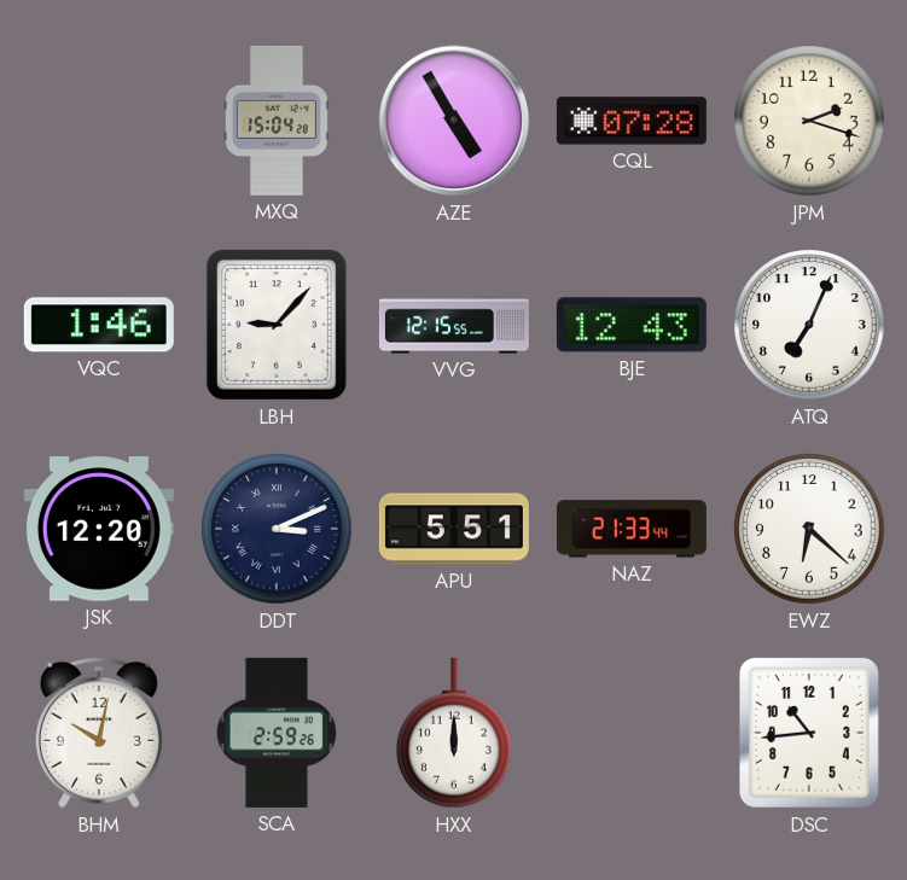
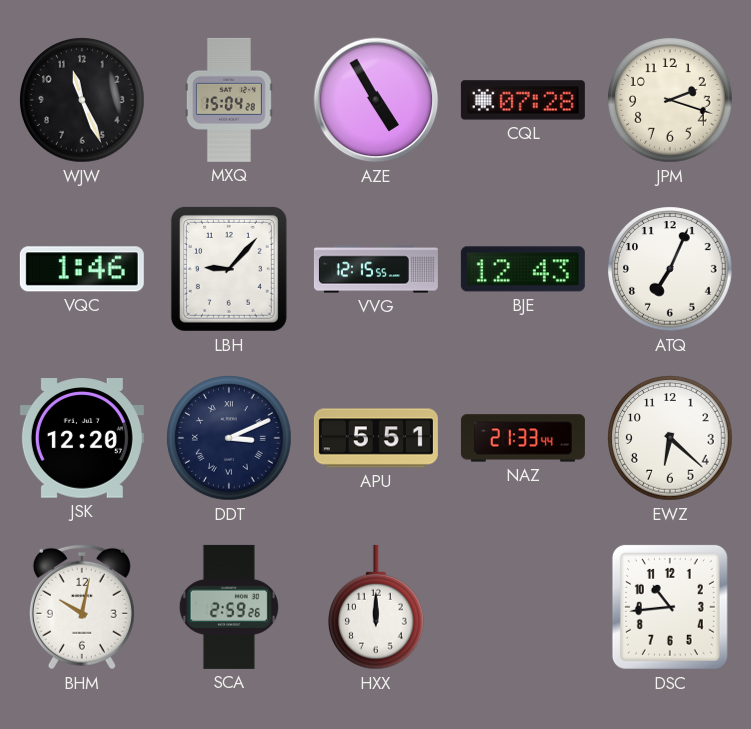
WJW: none -> 11:26
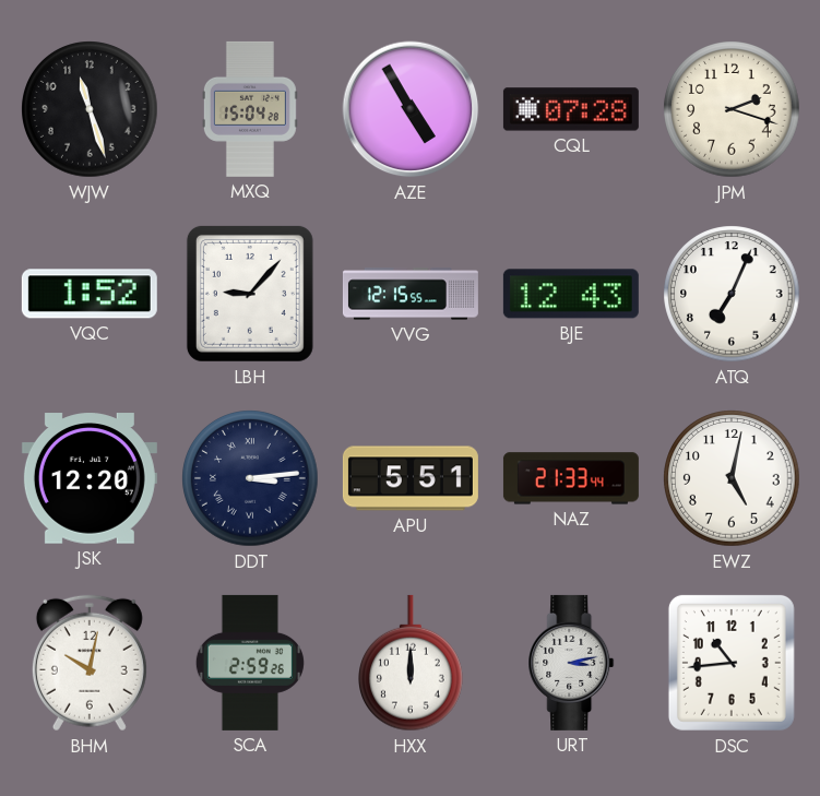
WJW: 11:26 -> 11:27
VQC: 1:46 -> 1:52
DDT: 3:11 -> 3:14
EWZ: 6:22 -> 5:02
URT: none -> 3:13
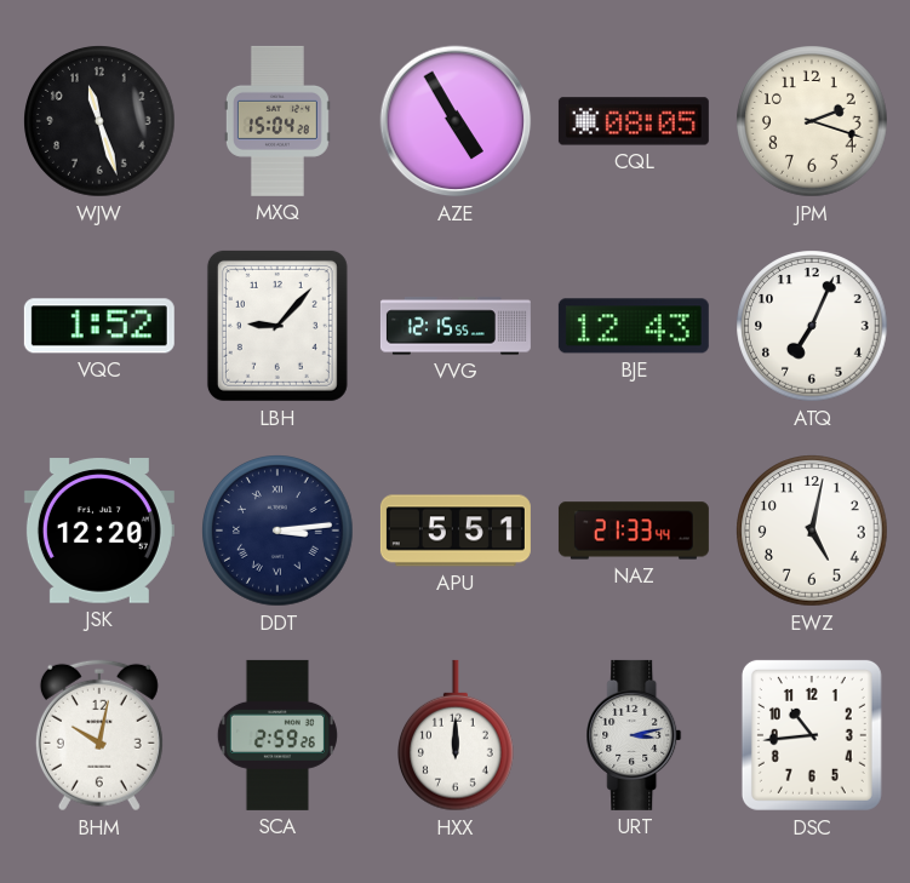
CQL: 07:28 -> 08:05
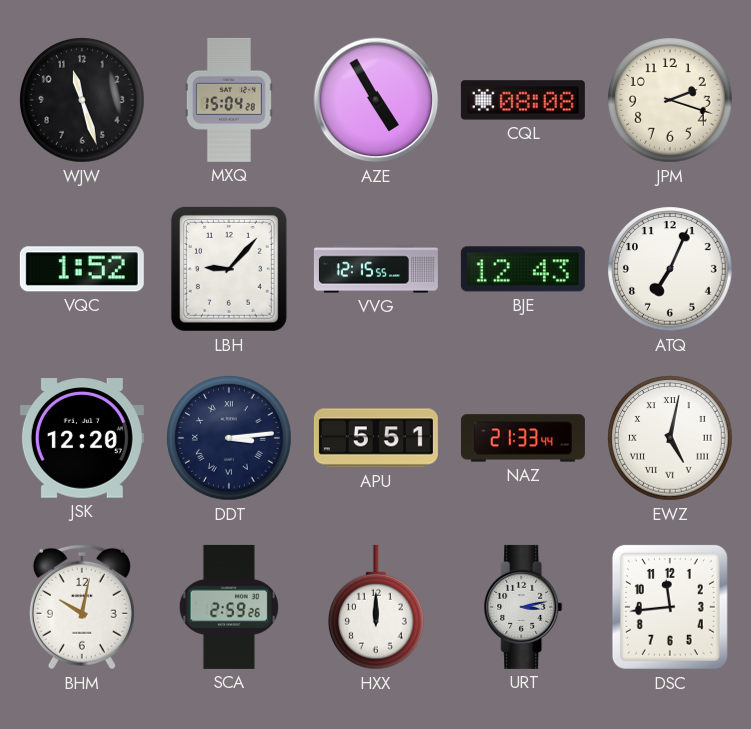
CQL: 08:05 -> 08:08
EWZ numerals: Arabic -> Roman
DSC: 10:44 -> 11:44
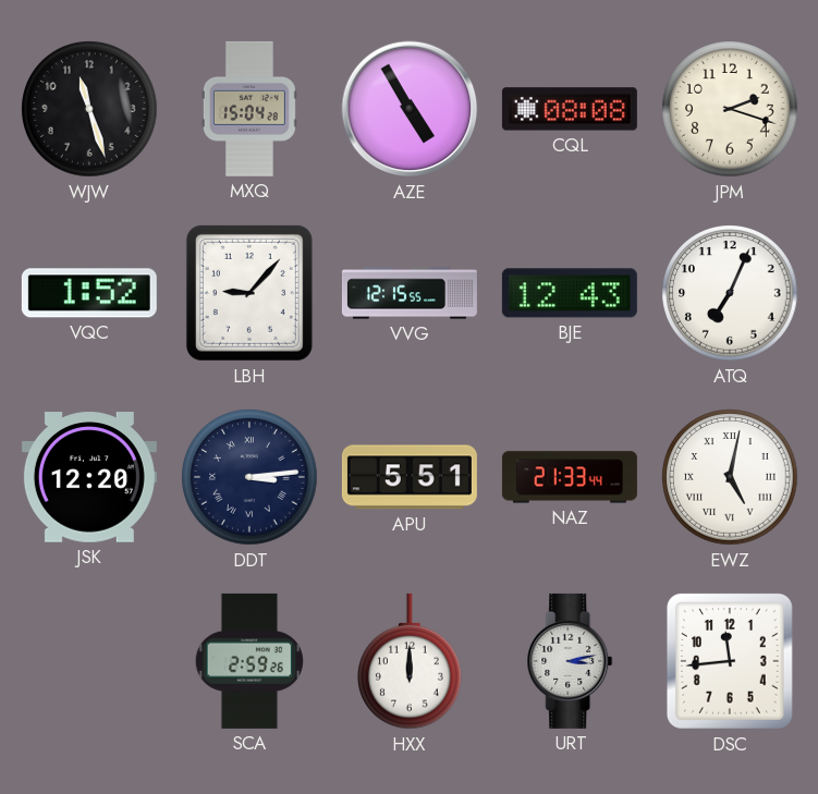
BHM: 10:02 -> none
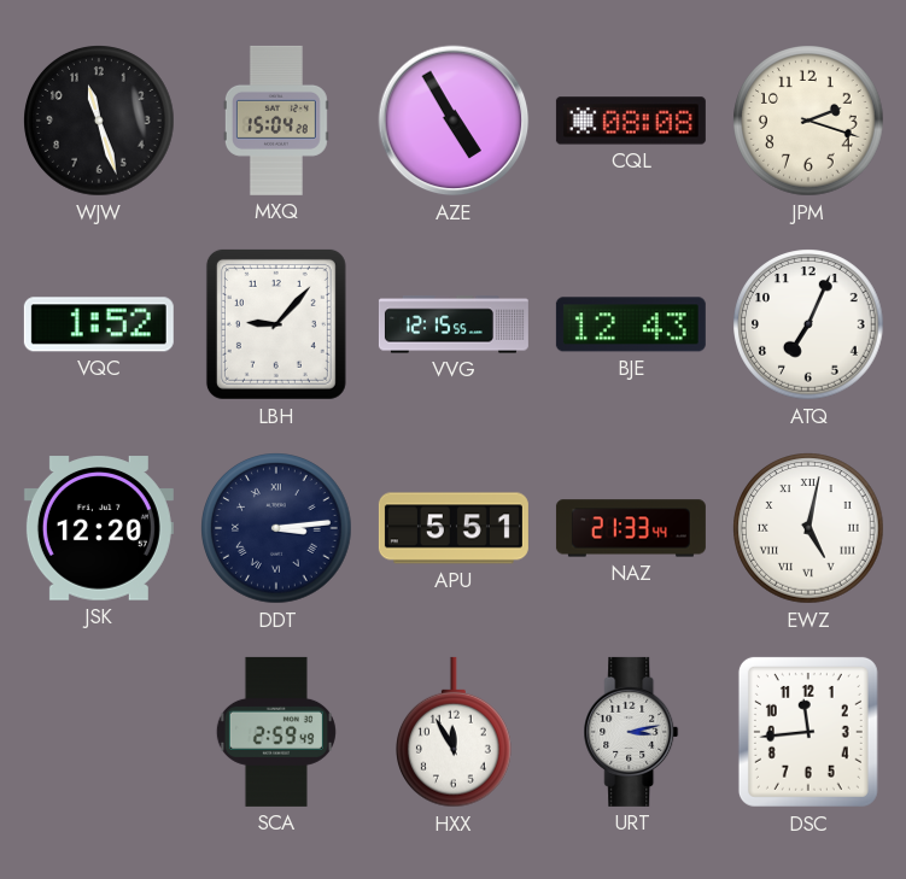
SCA: 2:59:26 -> 2:59:49
HXX: 12:00 -> 11:55
